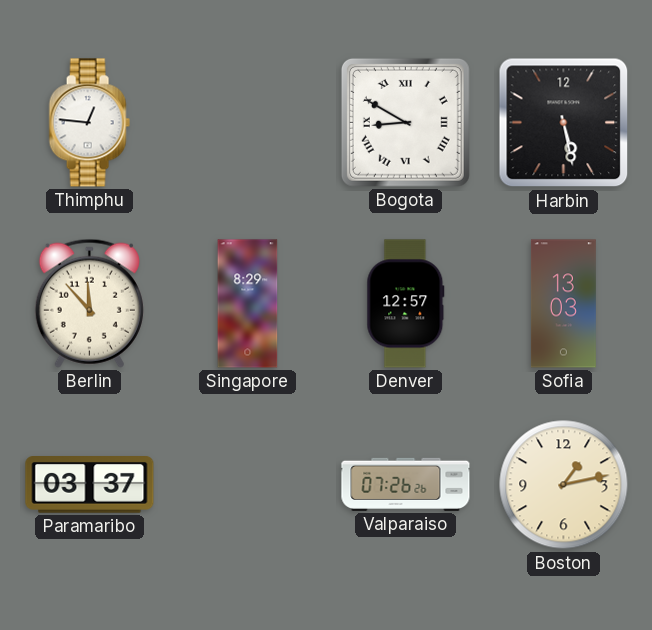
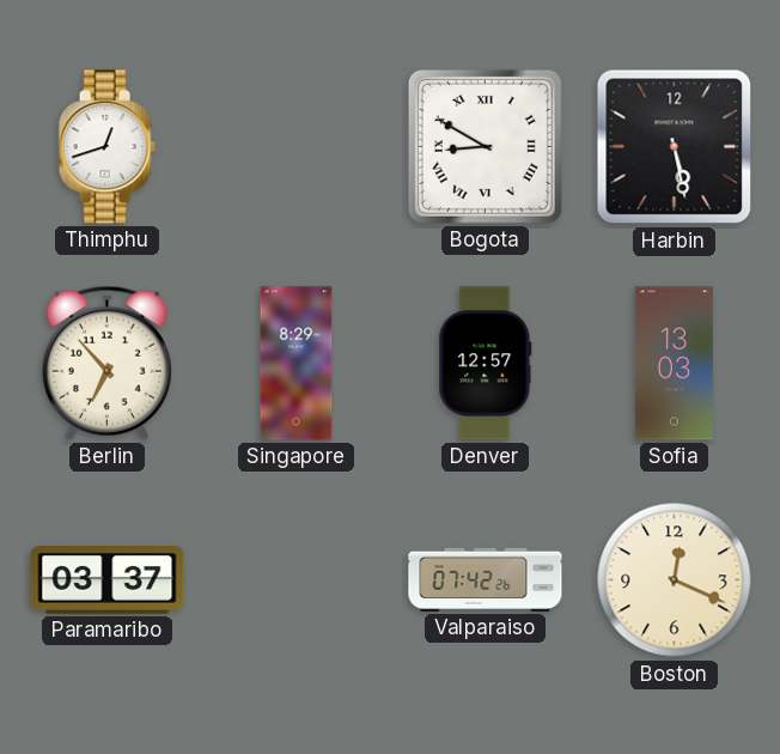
Thimphu: 12:46 -> 12:42
Berlin: 11:53 -> 6:53
Valparaiso: 07:26 -> 07:42
Boston: 1:13 -> 12:19
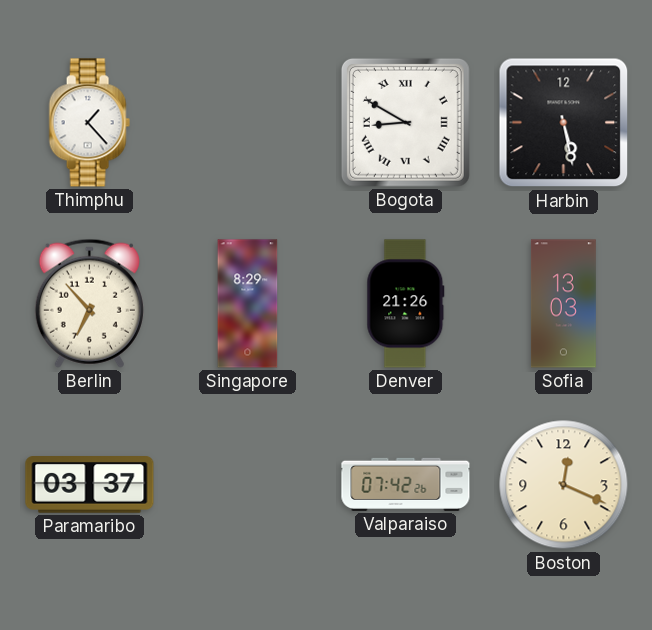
Thimphu: 12:42 -> 1:23
Denver: 12:57 -> 21:26
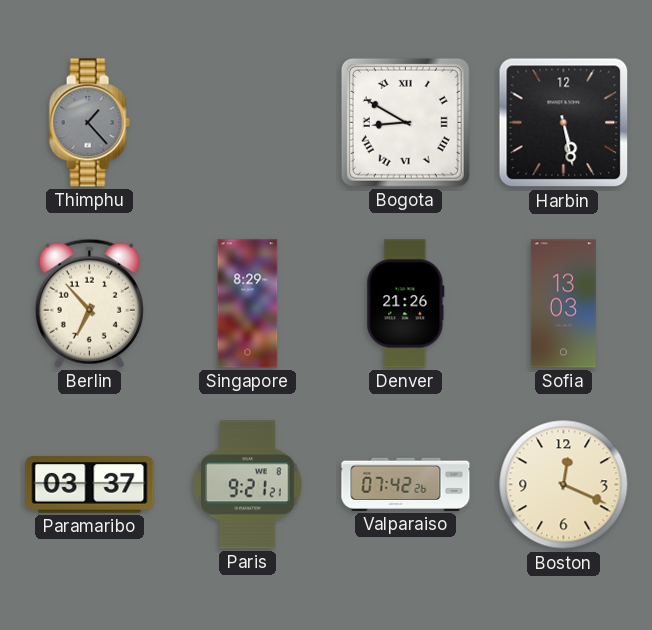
Thimphu dial: white -> grey
Paris: none -> 9:21
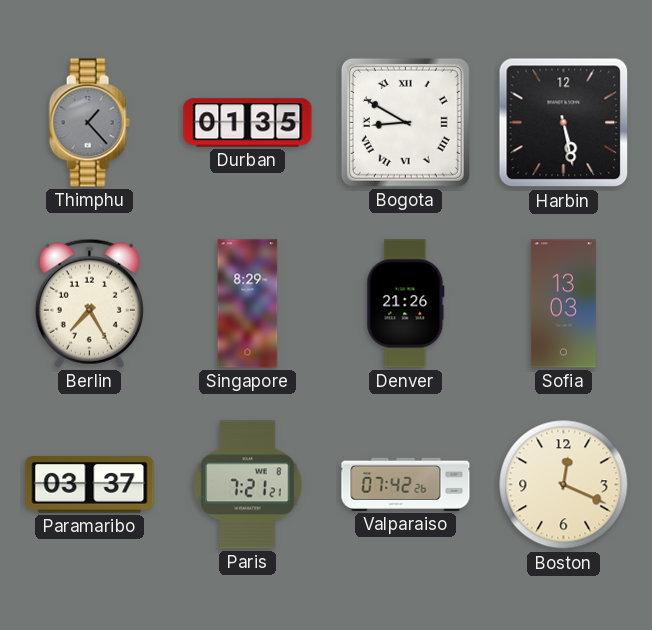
Durban: none -> 01:35
Berlin: 6:53 -> 7:25
Paris: 9:21 -> 7:21
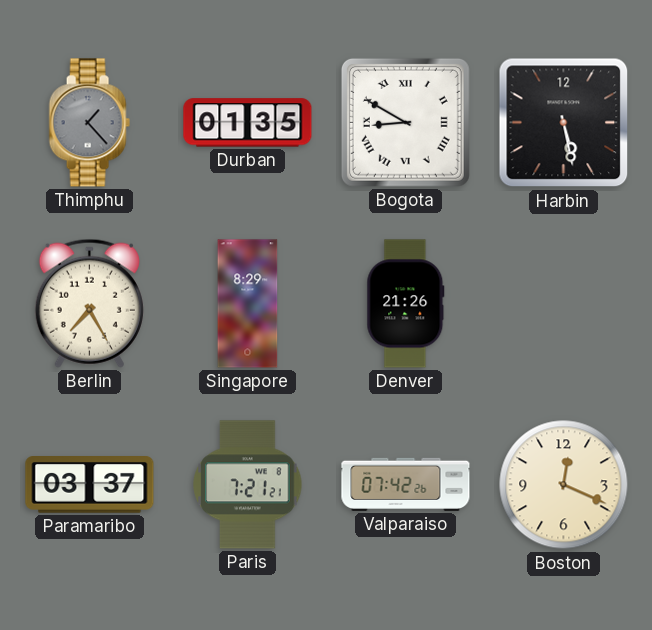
Sofia: 13:03 -> none
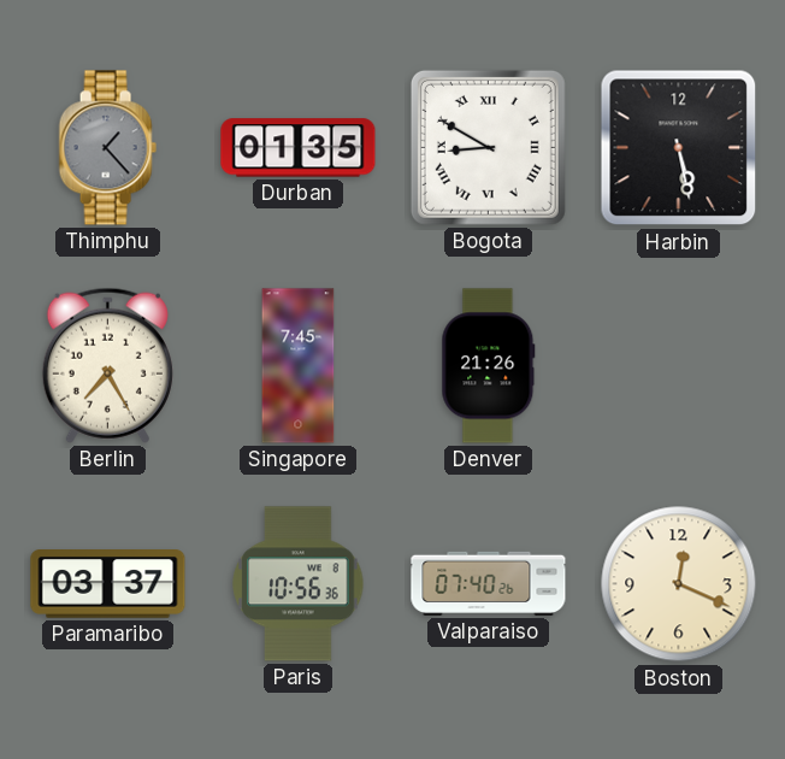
Singapore: 8:29 -> 7:45
Paris: 7:21 -> 10:56
Valparaiso: 07:42 -> 07:40
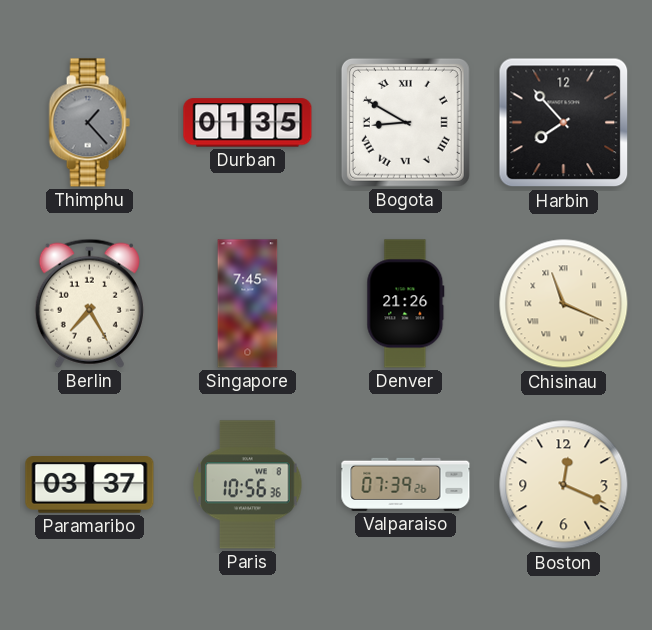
Harbin: 5:28 -> 7:53
Chisinau: none -> 11:19
Valparaiso: 07:40 -> 07:39
